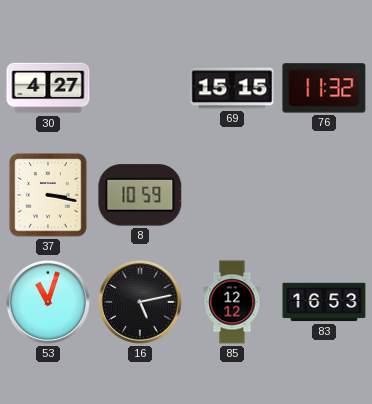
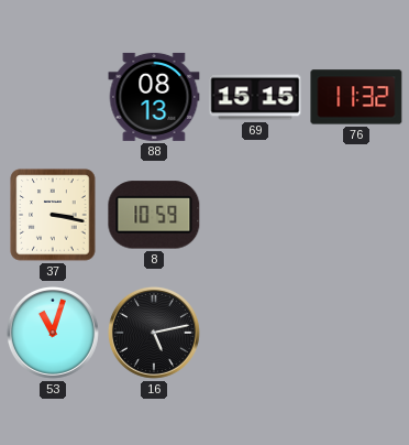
30: 4:27 -> none
88: none -> 08:13
85: 12:12 -> none
83: 16:53 -> none
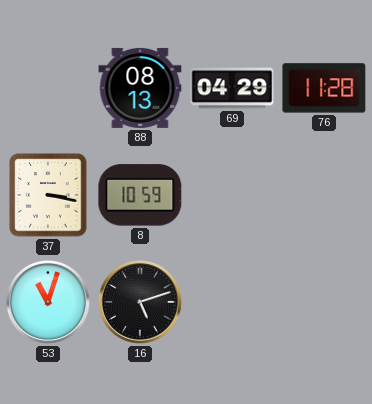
69: 15:15 -> 04:29
76: 11:32 -> 11:28
16: 5:13 -> 5:12
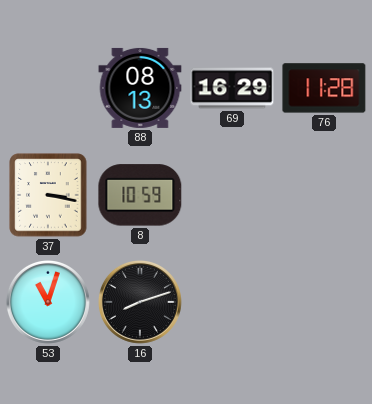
69: 04:29 -> 16:29
16: 5:12 -> 8:12
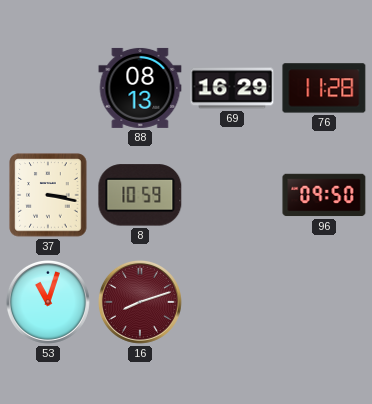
96: none -> 09:50
16 dial: black -> burgundy
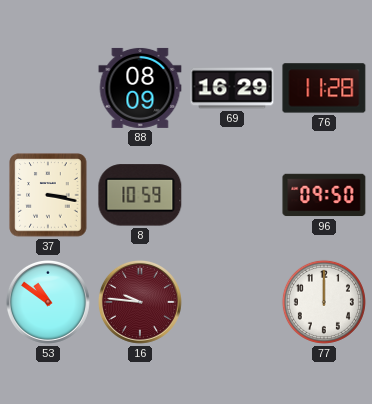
88: 08:13 -> 08:09
53: 11:03 -> 10:51
16: 8:12 -> 9:46
77: none -> 12:00
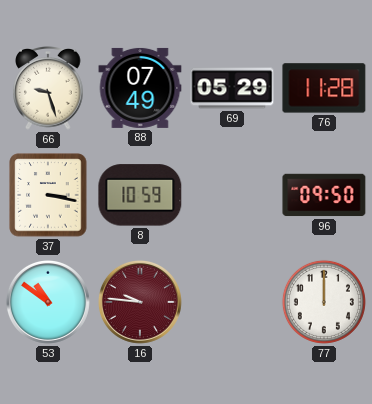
66: none -> 9:27
88: 08:09 -> 07:49
69: 16:29 -> 05:29
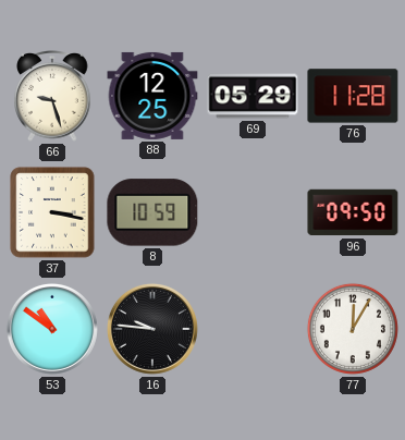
88: 07:49 -> 12:25
16 dial: burgundy -> black
77: 12:00 -> 12:05
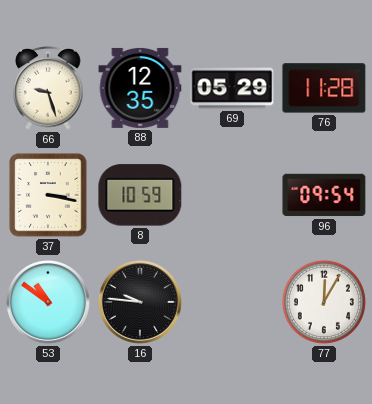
88: 12:25 -> 12:35
96: 09:50 -> 09:54
